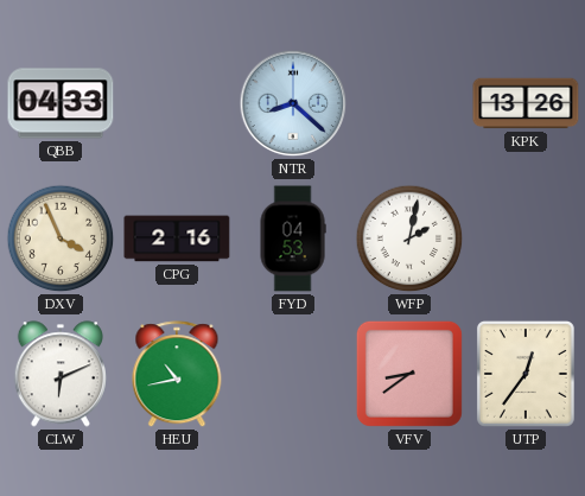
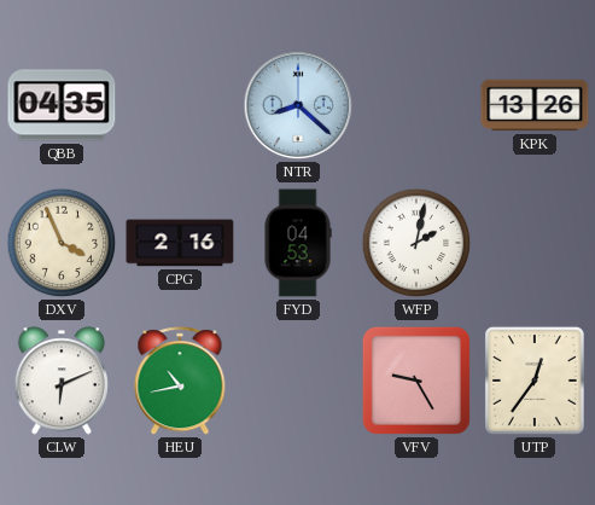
QBB: 04:33 -> 04:35
VFV: 8:39 -> 9:25
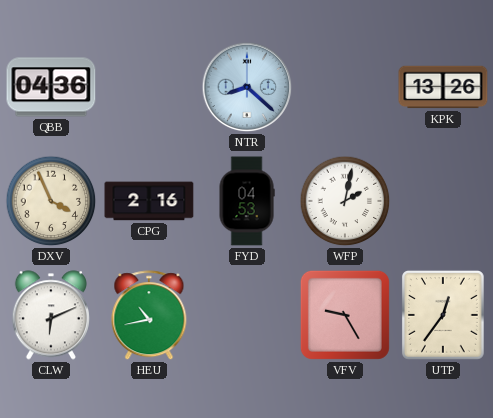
QBB: 04:35 -> 04:36
